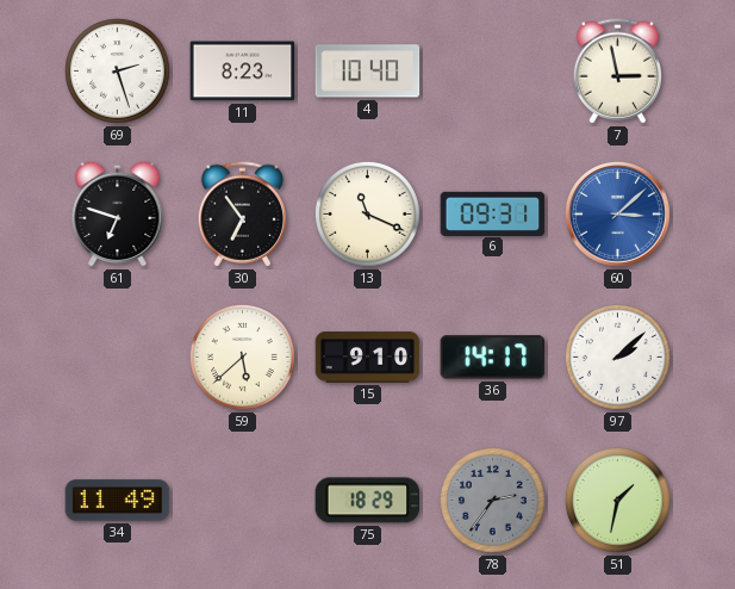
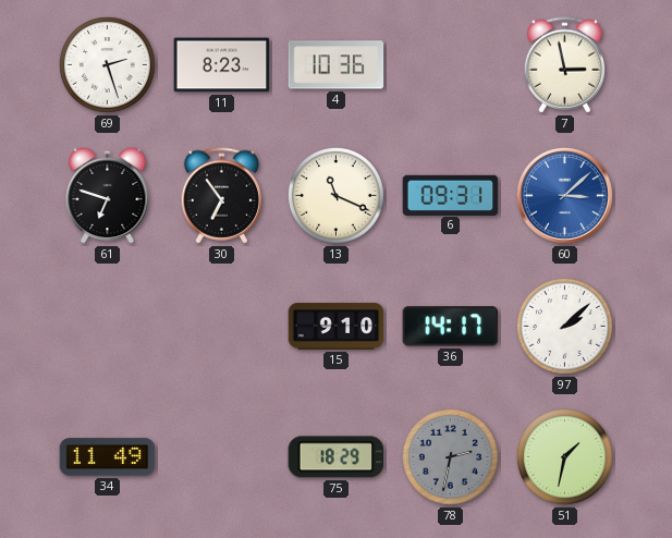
4: 10:40 -> 10:36
59: 5:38 -> none
78: 2:36 -> 2:32
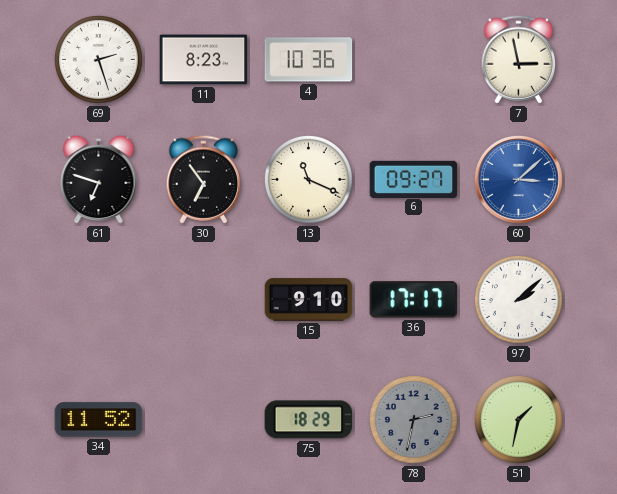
6: 09:31 -> 09:27
36: 14:17 -> 17:17
34: 11:49 -> 11:52
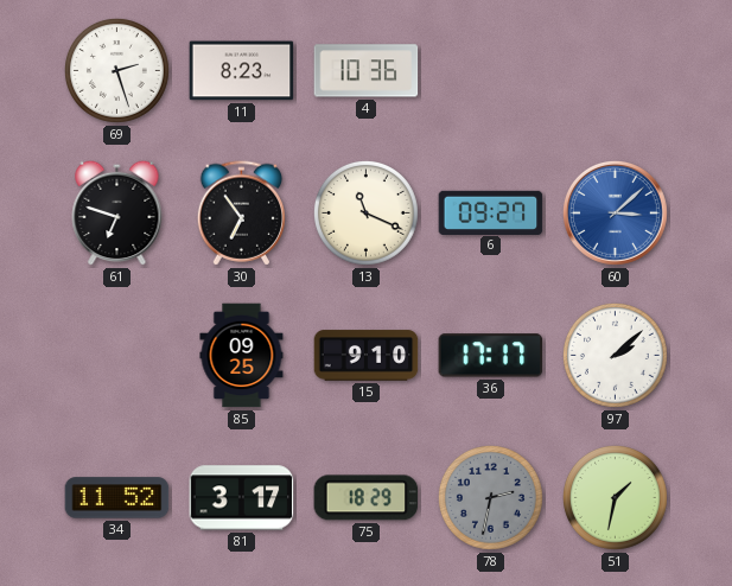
7: 2:58 -> none
85: none -> 09:25
81: none -> 3:17
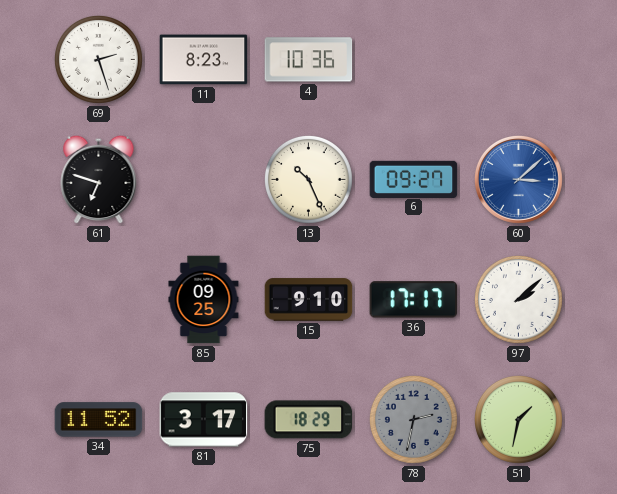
30: 6:54 -> none
13: 11:19 -> 10:26
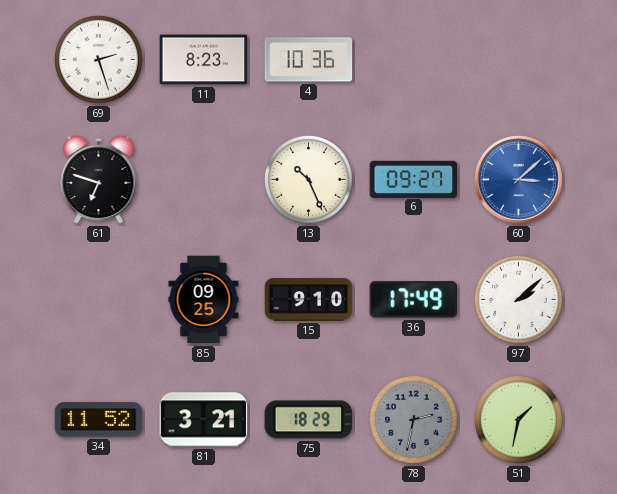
36: 17:17 -> 17:49
81: 3:17 -> 3:21
